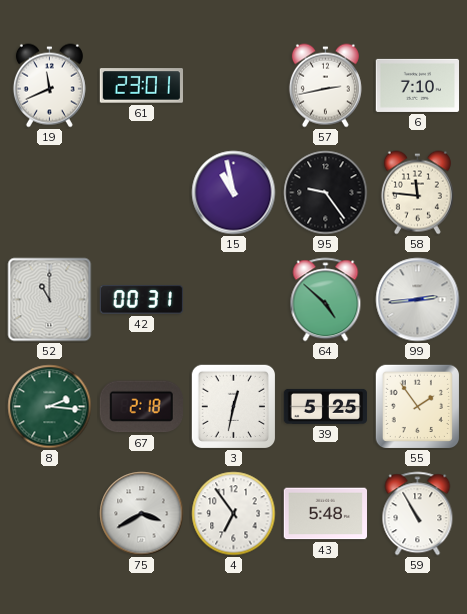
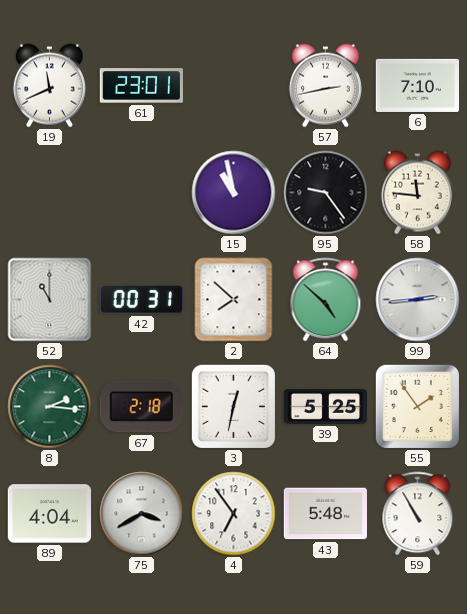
2: none -> 7:52
89: none -> 4:04
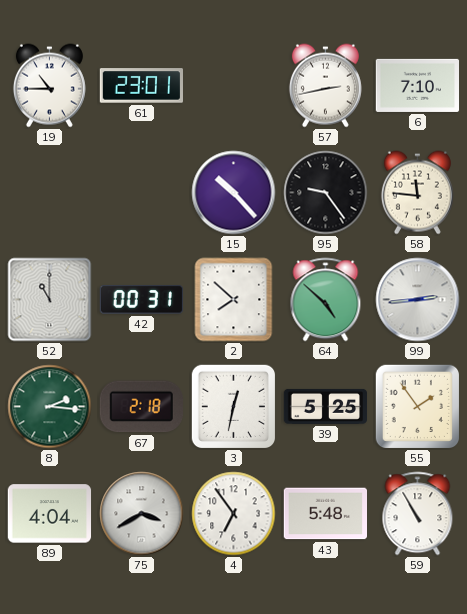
19: 11:41 -> 10:45
15: 10:58 -> 10:23
